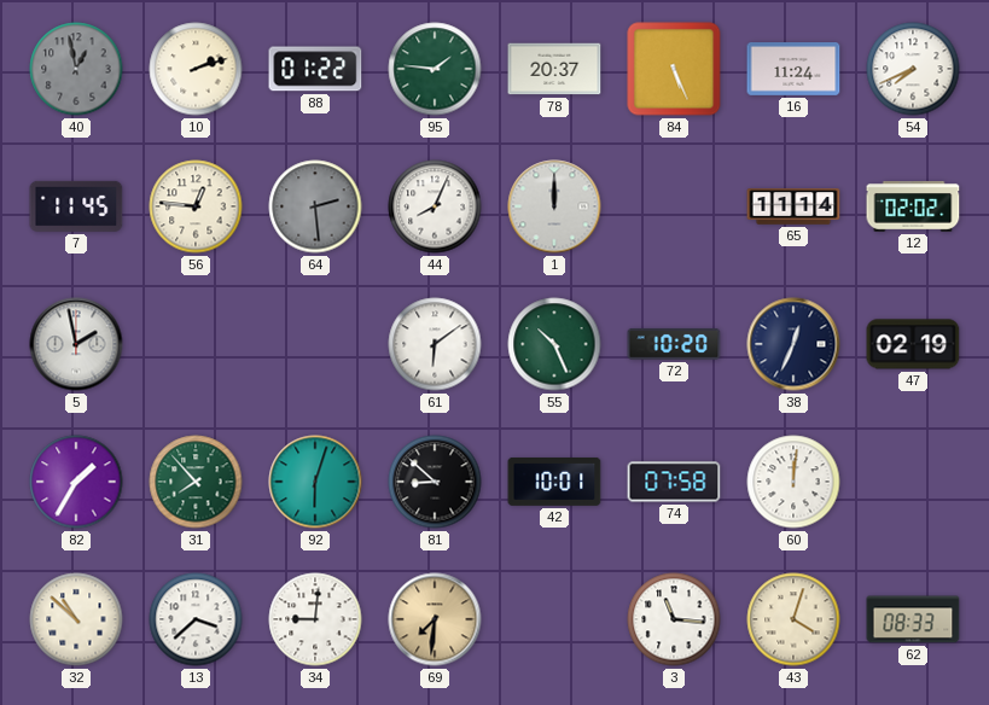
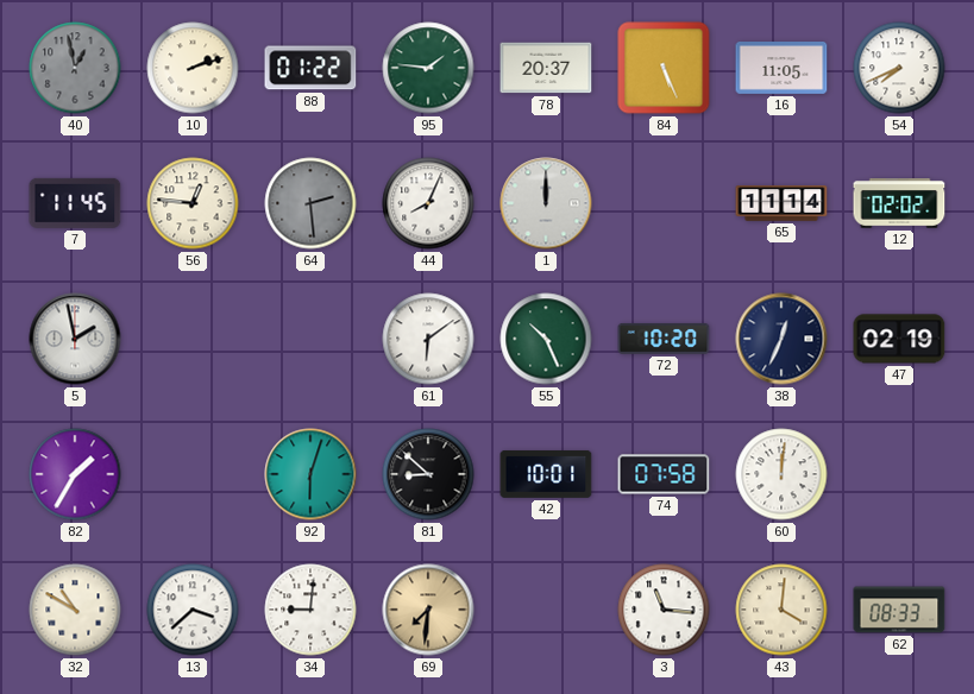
16: 11:24 -> 11:05
31: 7:53 -> none
32: 10:52 -> 10:50
43: 4:03 -> 4:01
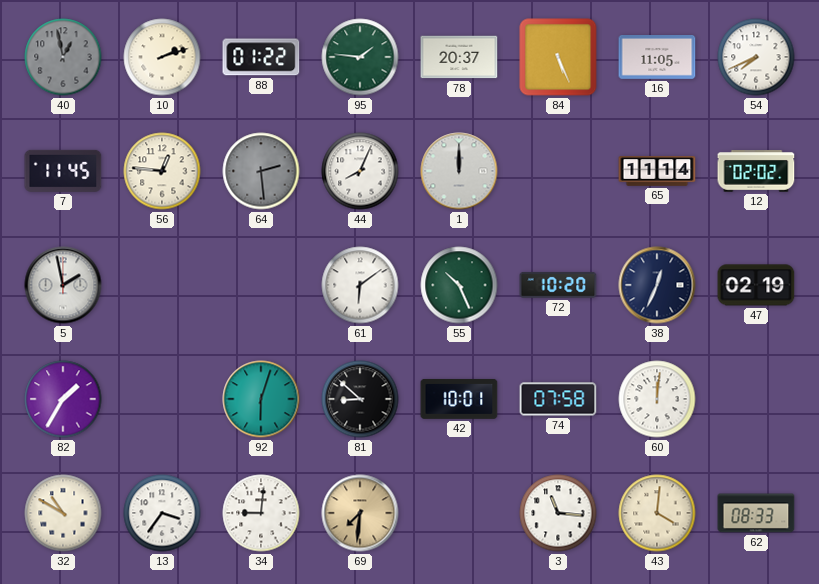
13: 3:38 -> 3:36
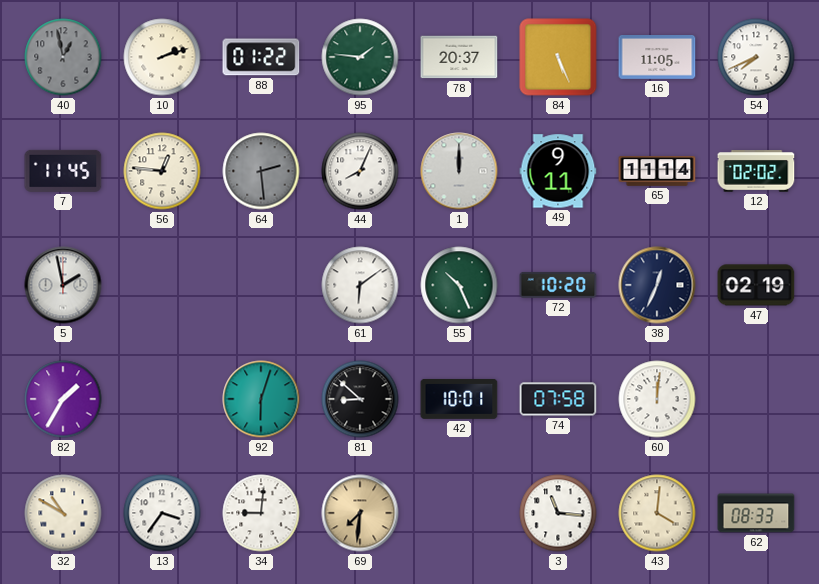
49: none -> 9:11
